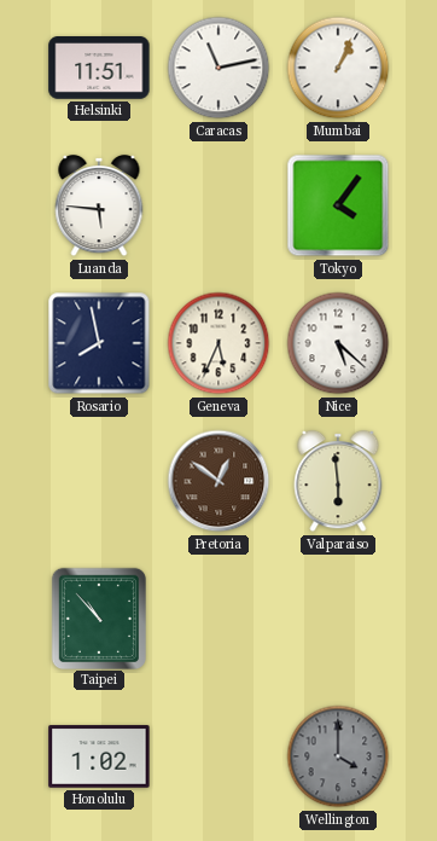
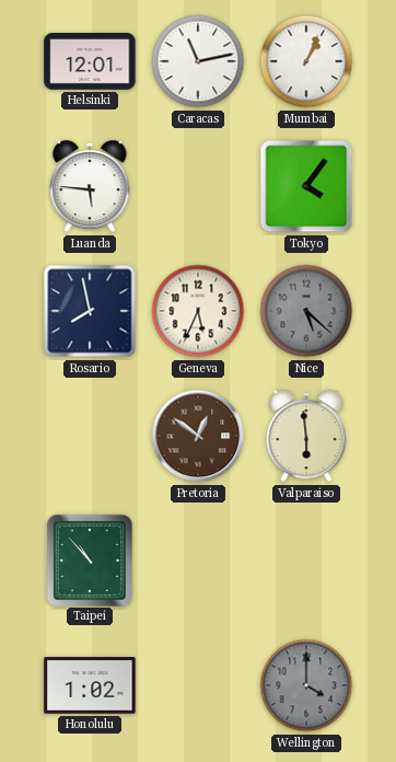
Helsinki: 11:51 -> 12:01
Nice dial: white -> grey
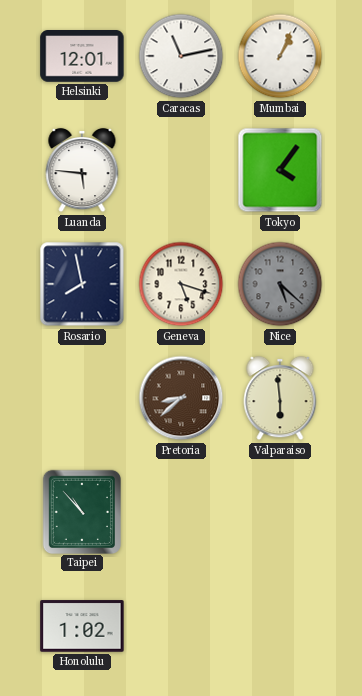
Geneva: 5:34 -> 5:18
Pretoria: 12:51 -> 8:38
Wellington: 4:00 -> none
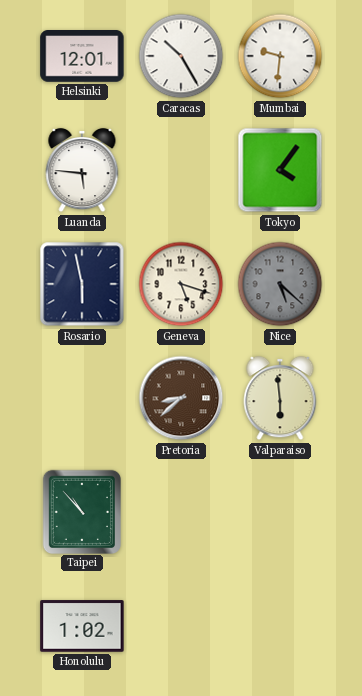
Caracas: 11:13 -> 10:25
Mumbai: 1:04 -> 9:31
Rosario: 7:58 -> 5:58
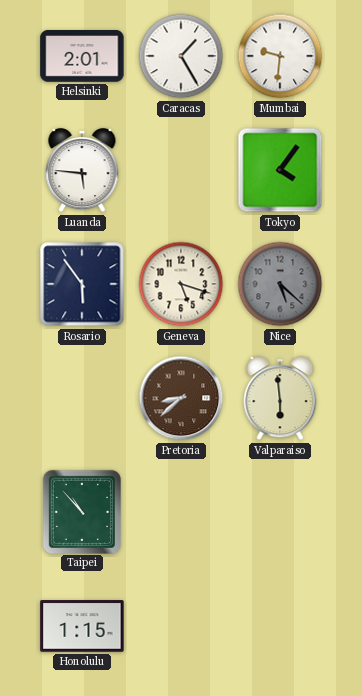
Helsinki: 12:01 -> 2:01
Caracas: 10:25 -> 1:25
Rosario: 5:58 -> 5:54
Honolulu: 1:02 -> 1:15
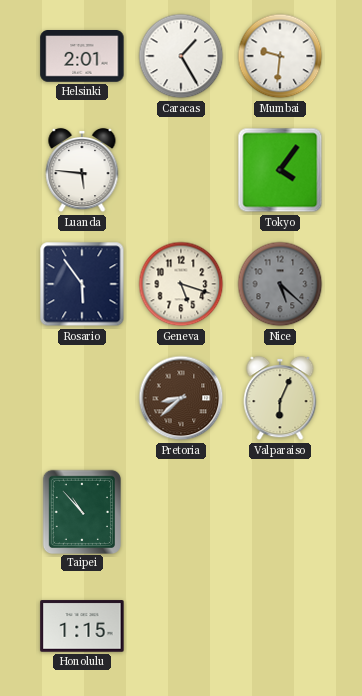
Valparaiso: 5:59 -> 6:04
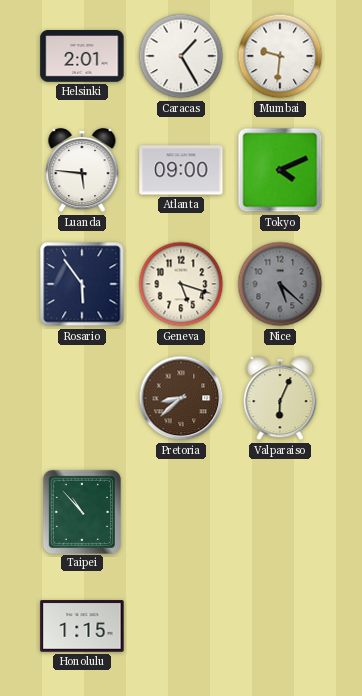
Atlanta: none -> 09:00
Tokyo: 4:06 -> 4:11
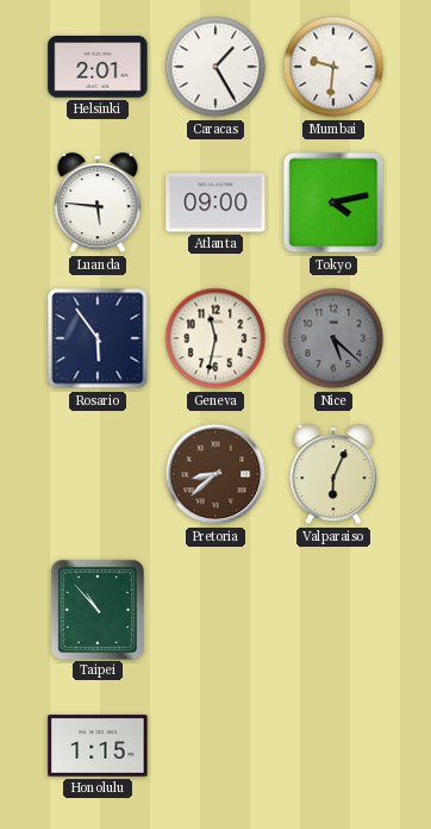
Tokyo: 4:11 -> 4:13
Geneva: 5:18 -> 11:32
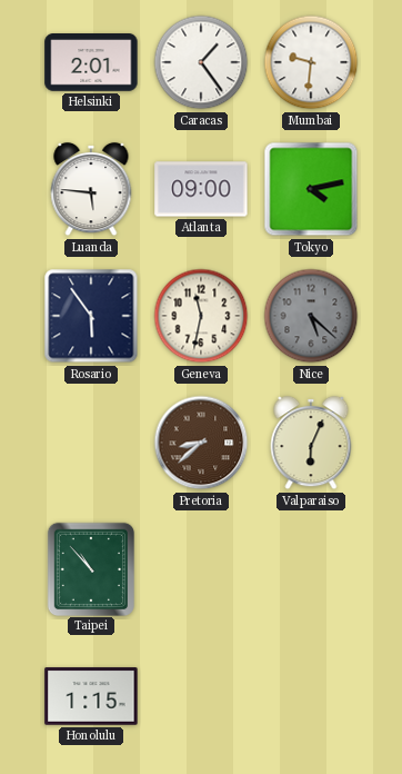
Caracas: 1:25 -> 1:24
